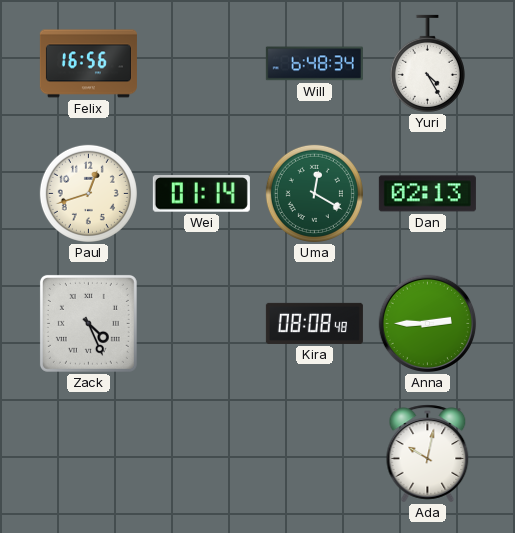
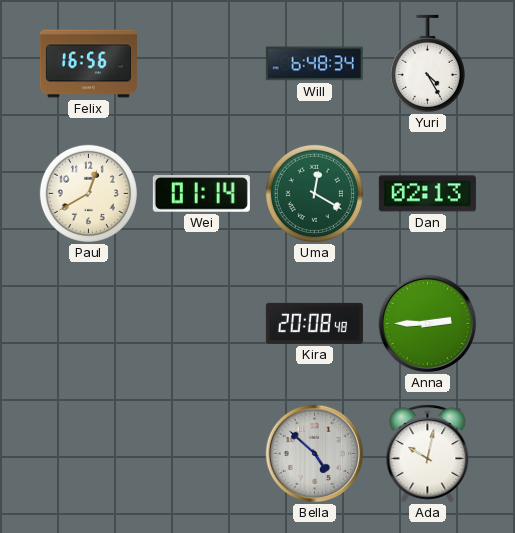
Paul: 12:42 -> 12:40
Zack: 4:26 -> none
Kira: 08:08 -> 20:08
Bella: none -> 4:52
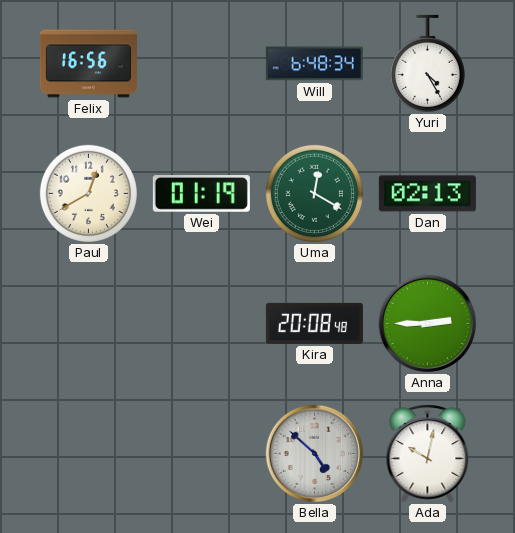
Wei: 01:14 -> 01:19
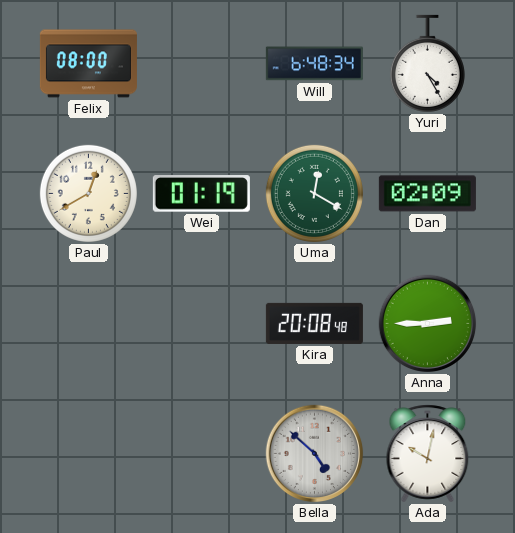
Felix: 16:56 -> 08:00
Dan: 02:13 -> 02:09
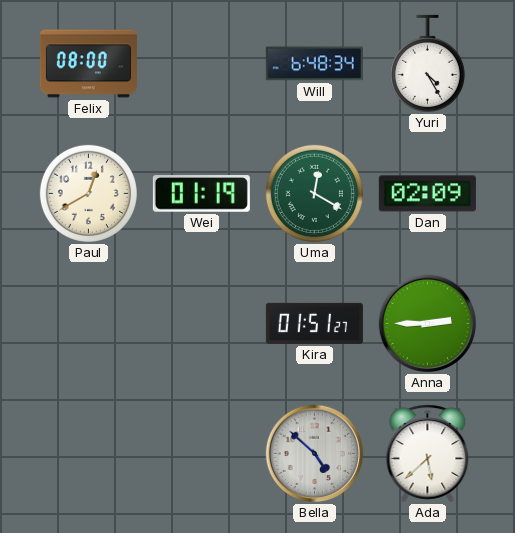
Kira: 20:08 -> 01:51
Ada: 10:02 -> 5:38
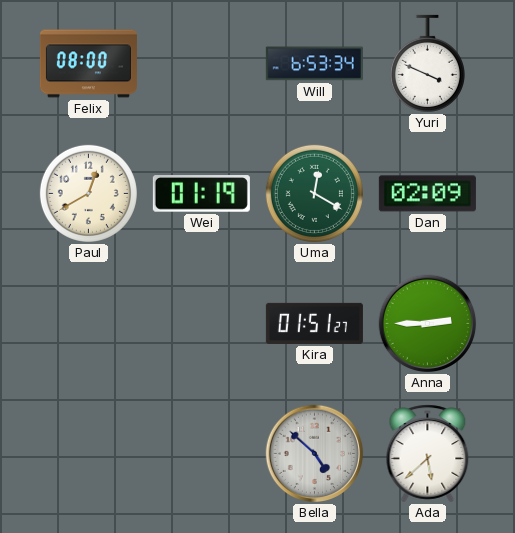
Will: 6:48 -> 6:53
Yuri: 4:25 -> 3:49
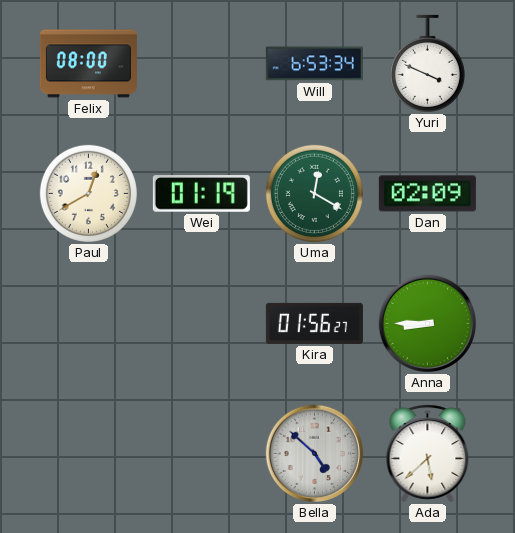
Kira: 01:51 -> 01:56
Anna: 2:45 -> 8:45
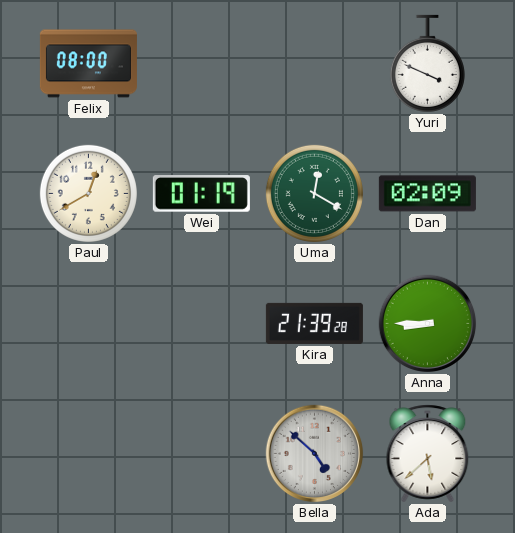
Will: 6:53 -> none
Kira: 01:56 -> 21:39
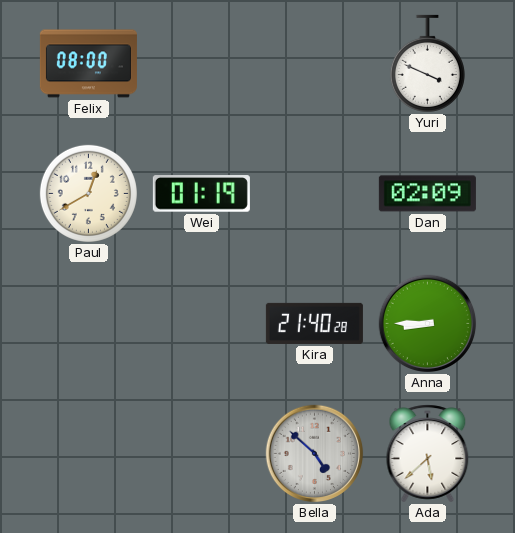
Uma: 12:20 -> none
Kira: 21:39 -> 21:40
